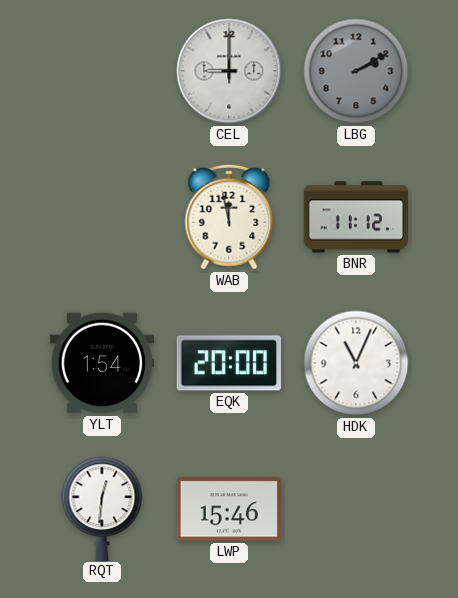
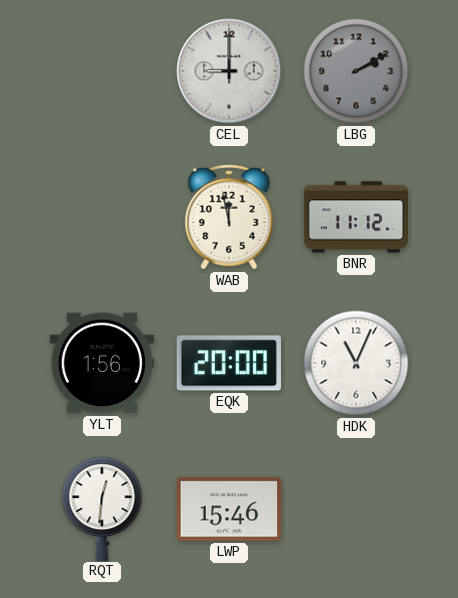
YLT: 1:54 -> 1:56
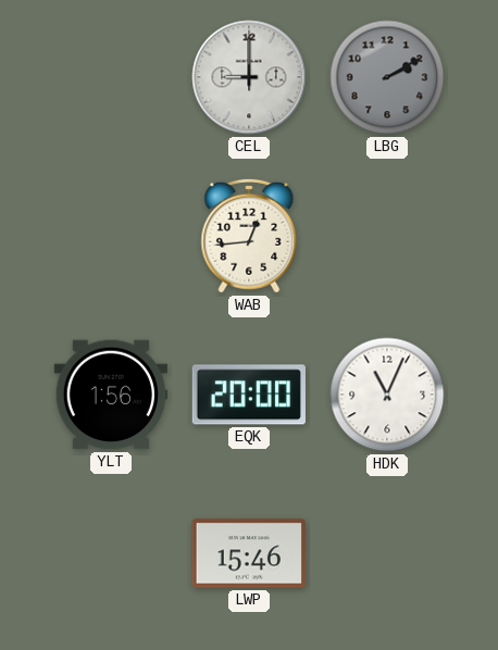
WAB: 11:58 -> 12:44
BNR: 11:12 -> none
RQT: 12:31 -> none
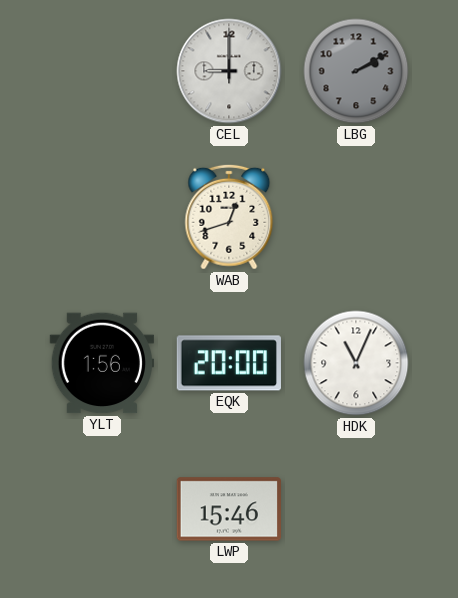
WAB: 12:44 -> 12:42
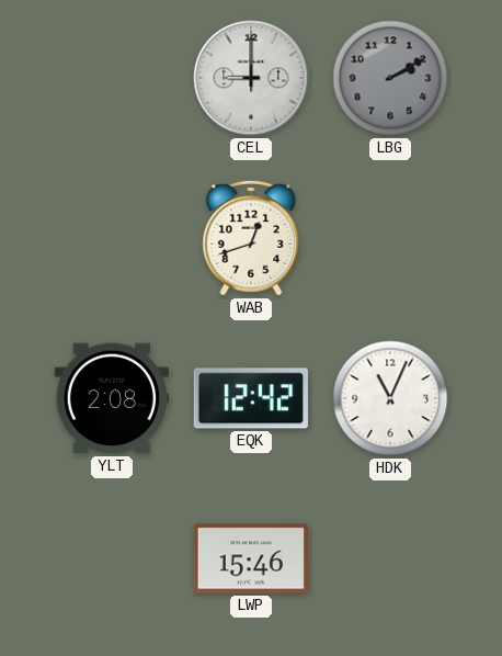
YLT: 1:56 -> 2:08
EQK: 20:00 -> 12:42
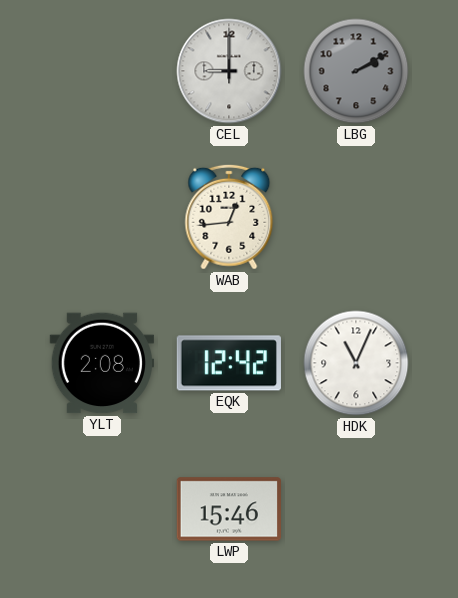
WAB: 12:42 -> 12:44
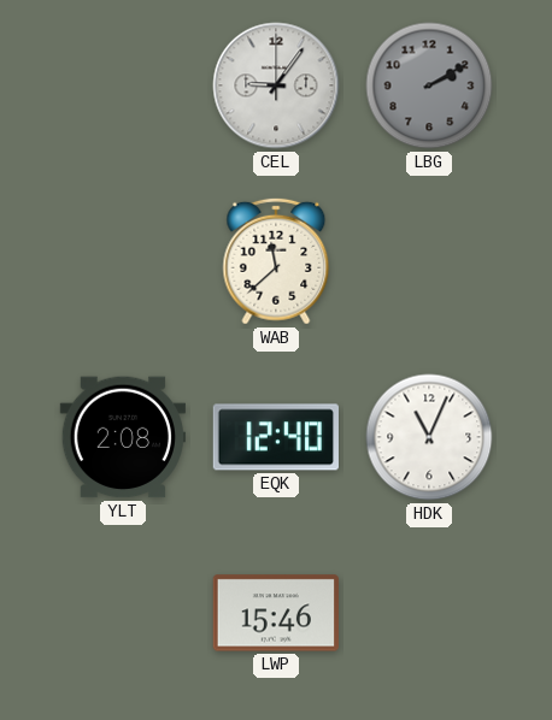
CEL: 9:00 -> 9:06
WAB: 12:44 -> 11:38
EQK: 12:42 -> 12:40
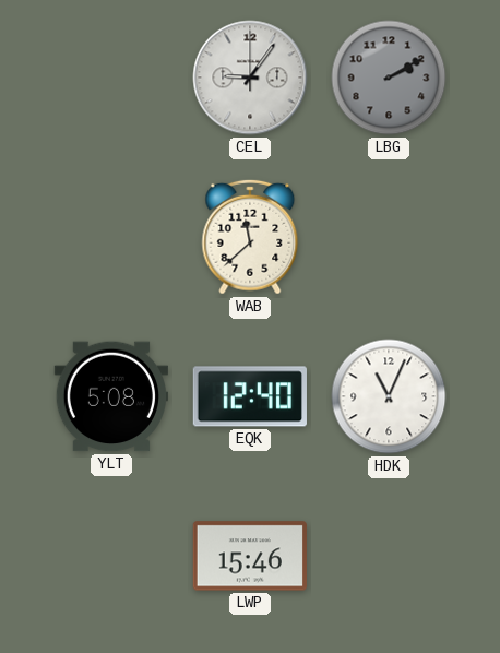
YLT: 2:08 -> 5:08
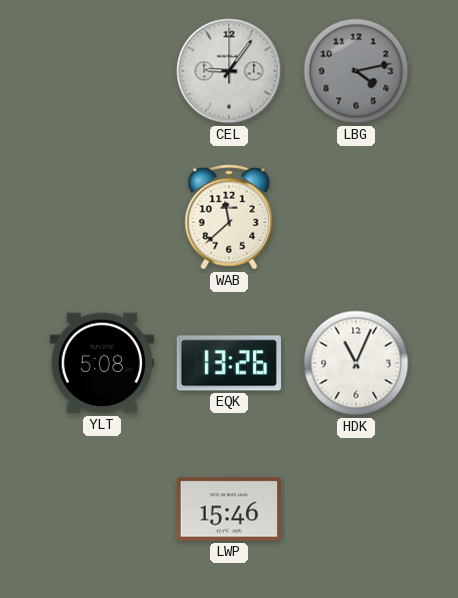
LBG: 2:10 -> 4:13
EQK: 12:40 -> 13:26
